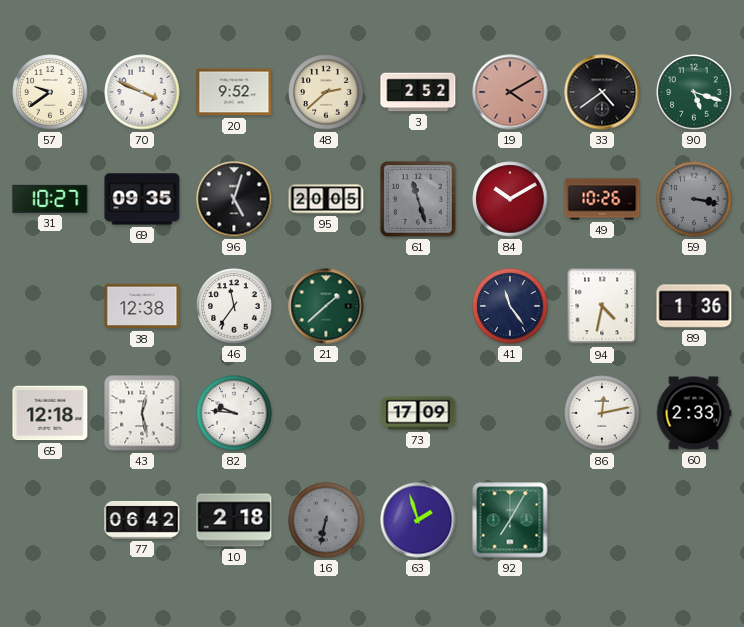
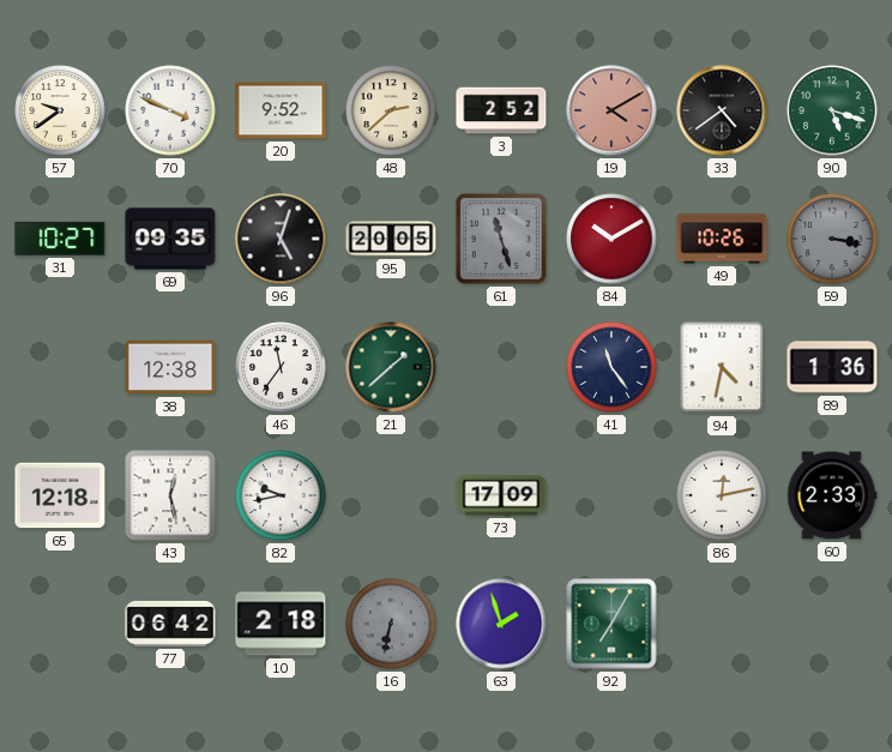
82: 9:46 -> 9:43
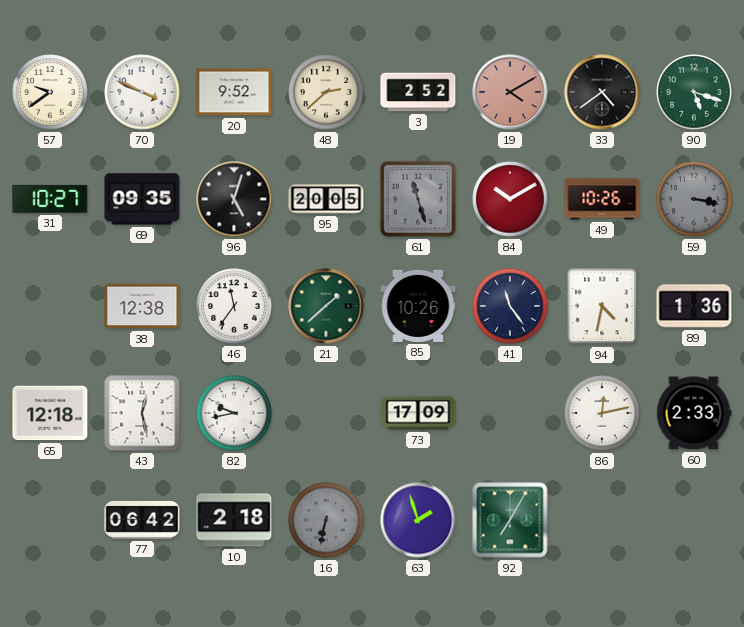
85: none -> 10:26
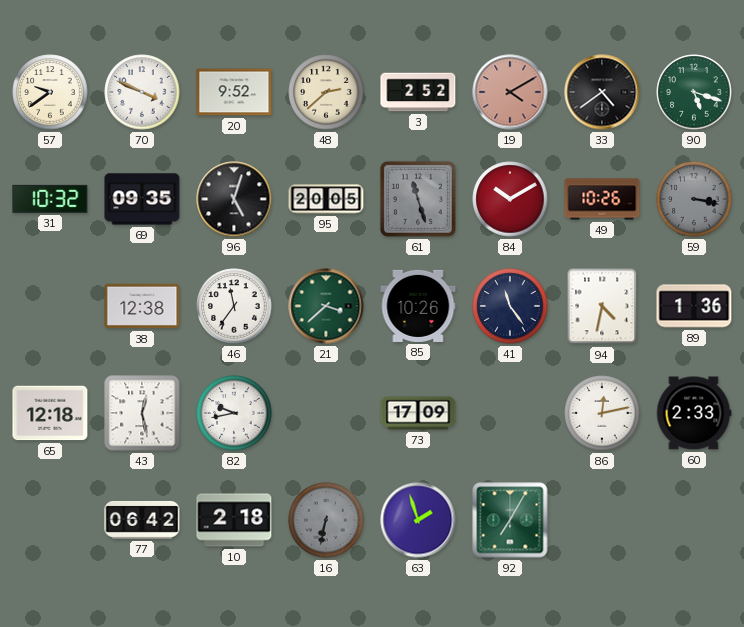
31: 10:27 -> 10:32
21: 1:38 -> 3:38
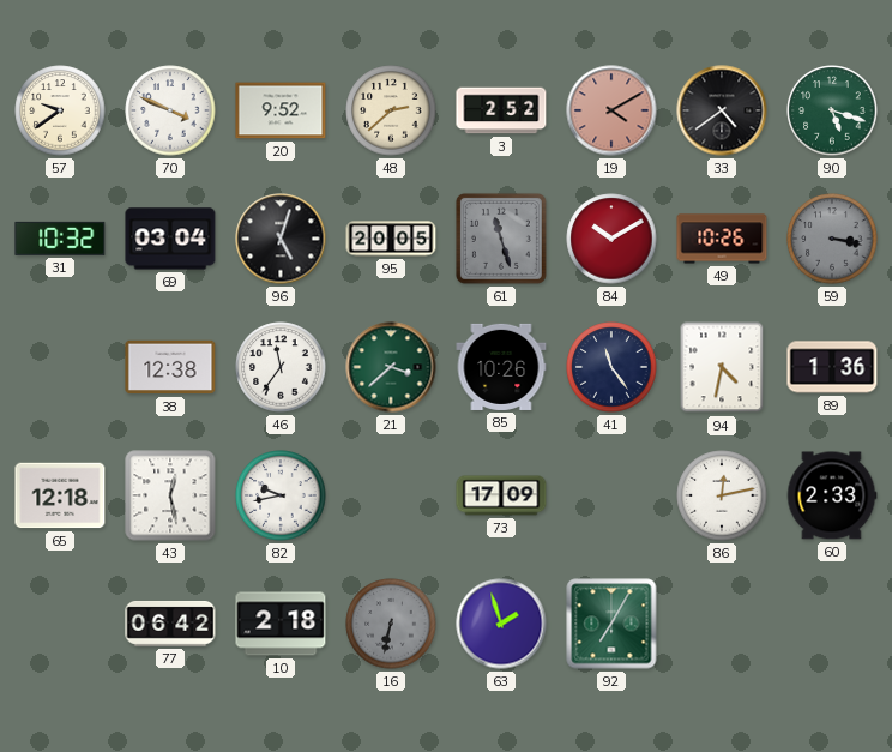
69: 09:35 -> 03:04
